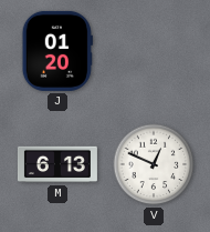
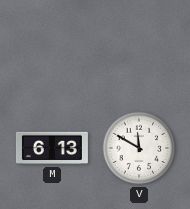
J: 01:20 -> none
V: 12:49 -> 11:50
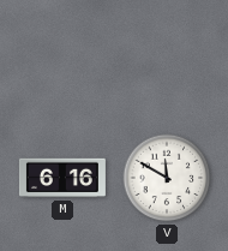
M: 6:13 -> 6:16
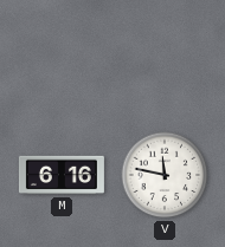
V: 11:50 -> 11:47
